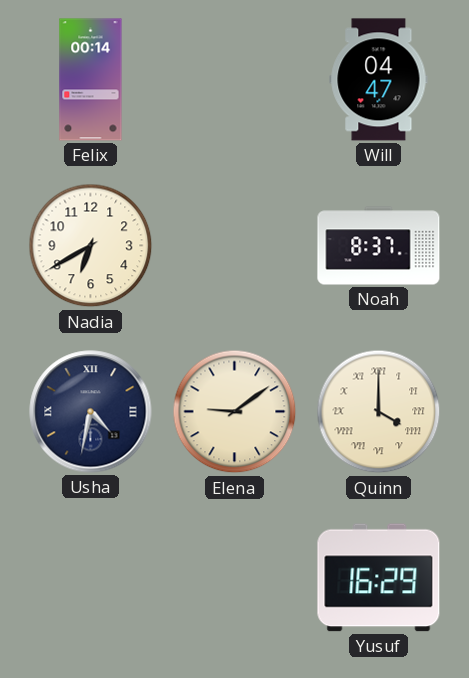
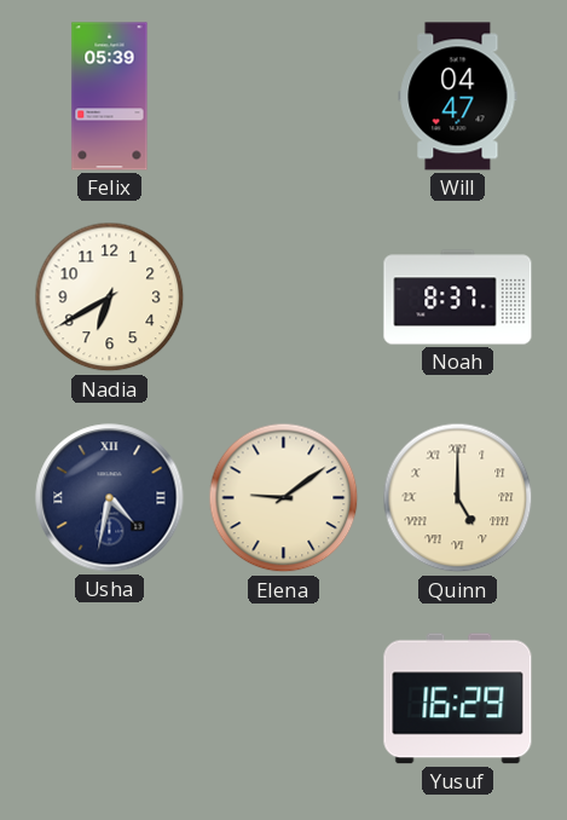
Felix: 00:14 -> 05:39
Quinn: 4:00 -> 5:00
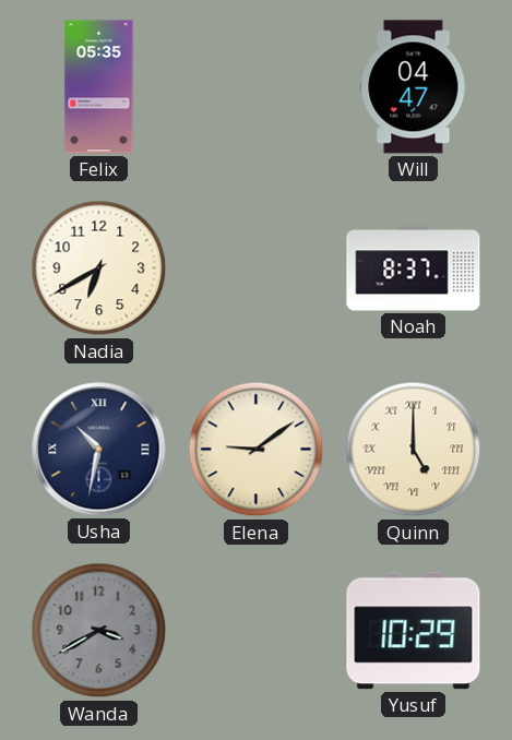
Felix: 05:39 -> 05:35
Usha: 4:32 -> 10:32
Wanda: none -> 3:40
Yusuf: 16:29 -> 10:29
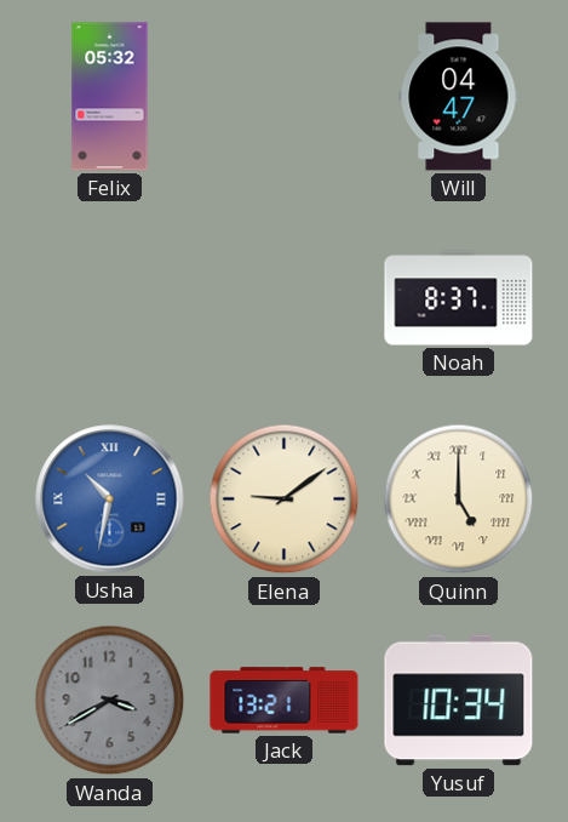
Felix: 05:35 -> 05:32
Nadia: 6:40 -> none
Usha dial: navy -> blue
Jack: none -> 13:21
Yusuf: 10:29 -> 10:34
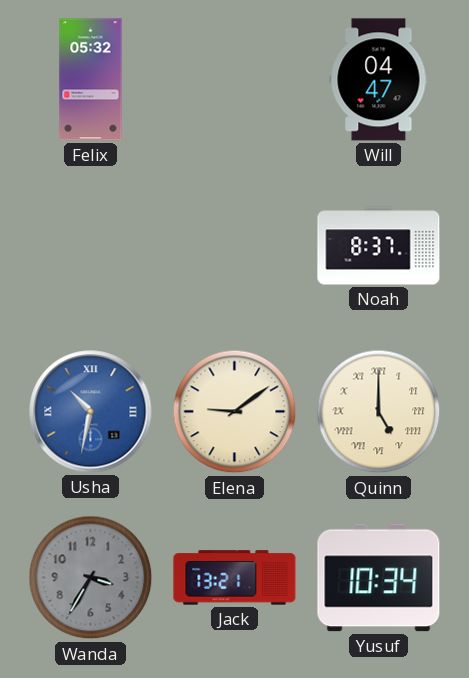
Wanda: 3:40 -> 3:35
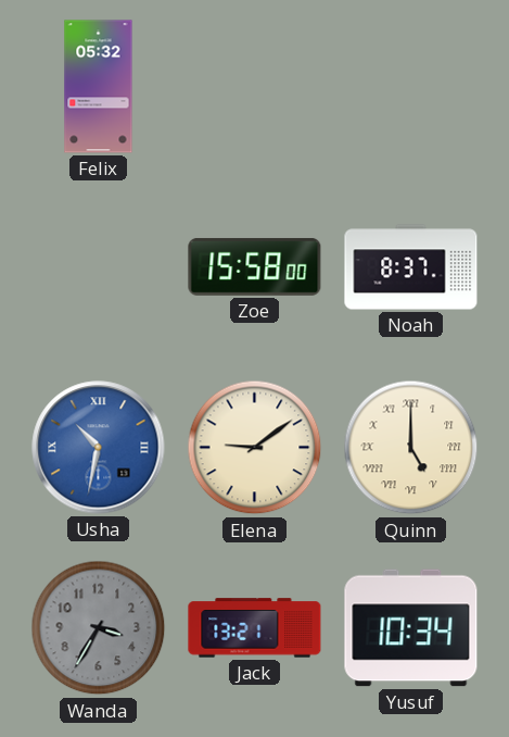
Will: 04:47 -> none
Zoe: none -> 15:58
